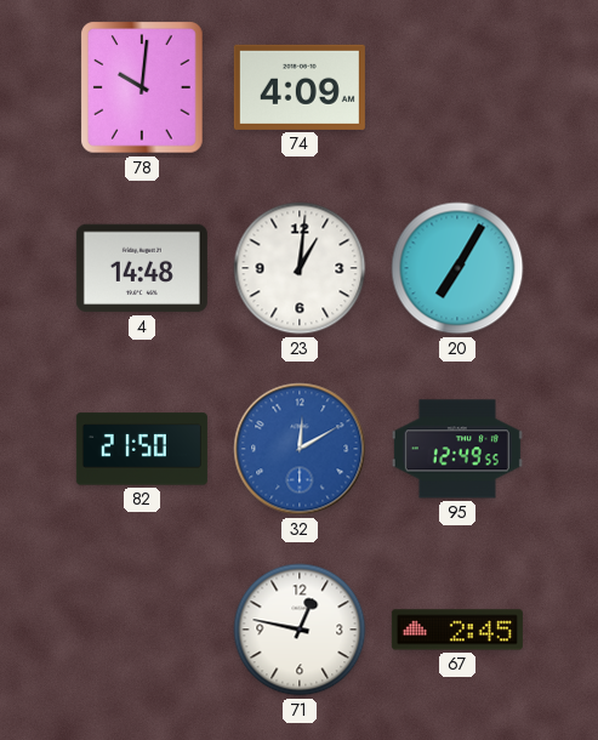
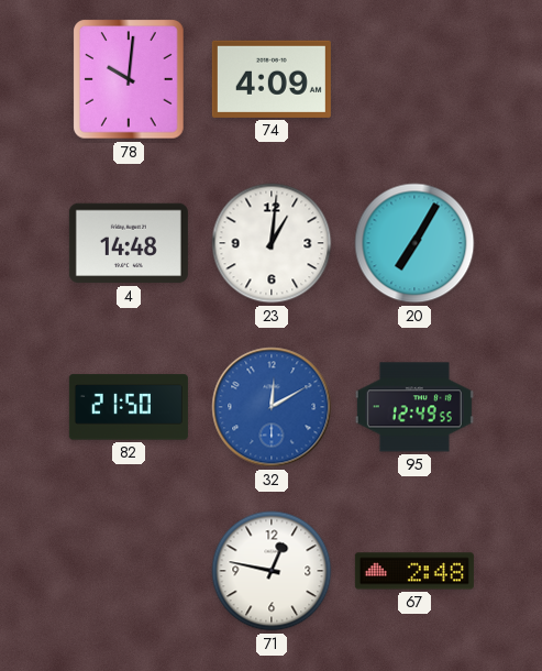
67: 2:45 -> 2:48
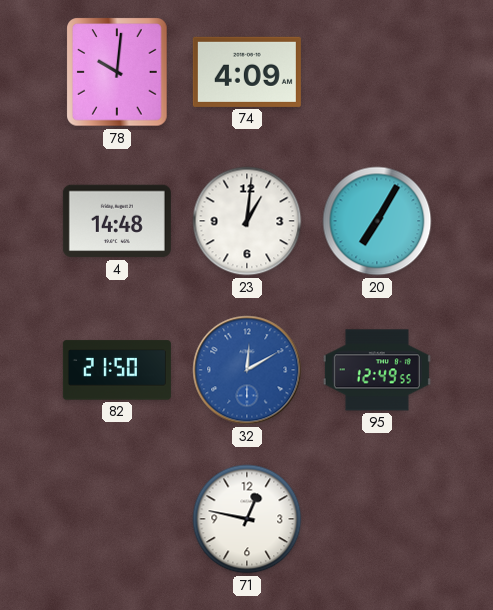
67: 2:48 -> none
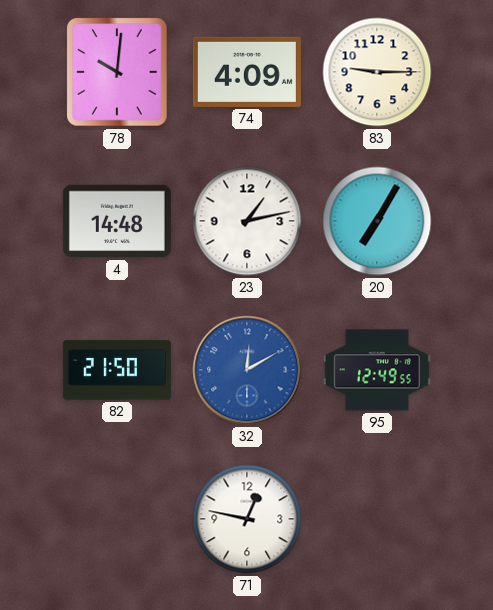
83: none -> 9:15
23: 1:01 -> 1:13
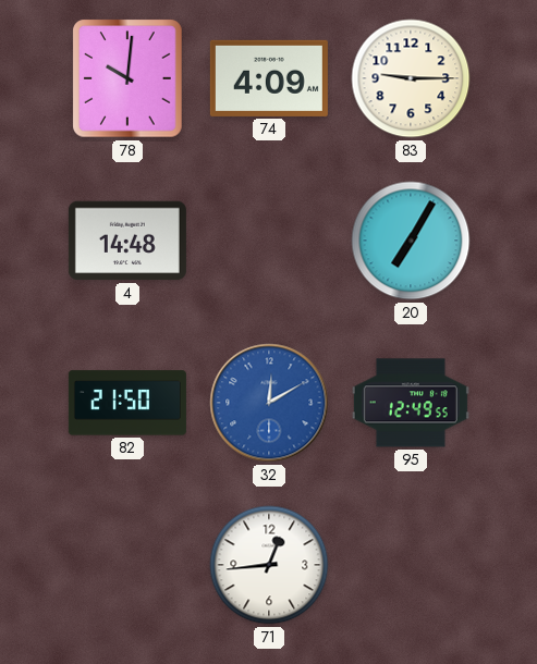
23: 1:13 -> none
71: 12:47 -> 12:44
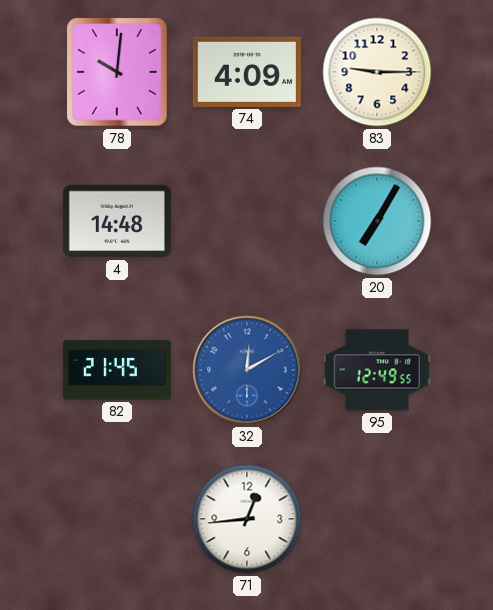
82: 21:50 -> 21:45
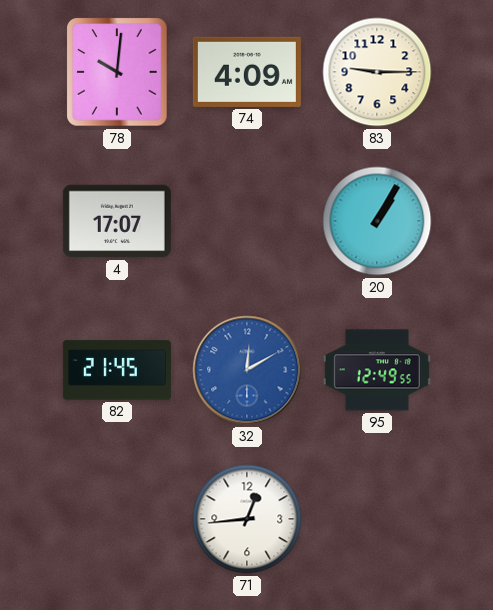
4: 14:48 -> 17:07
20: 7:05 -> 1:05
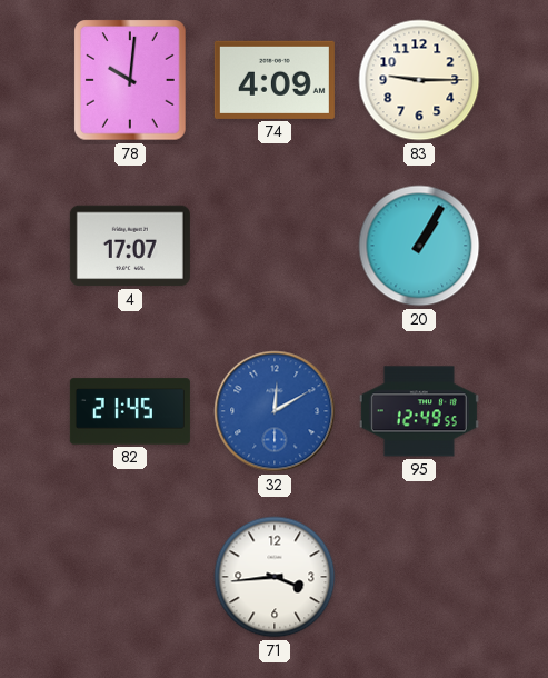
71: 12:44 -> 3:44
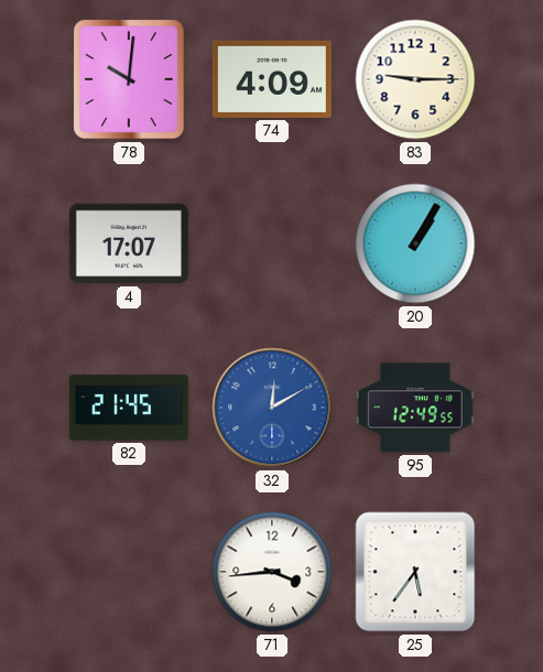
25: none -> 5:36
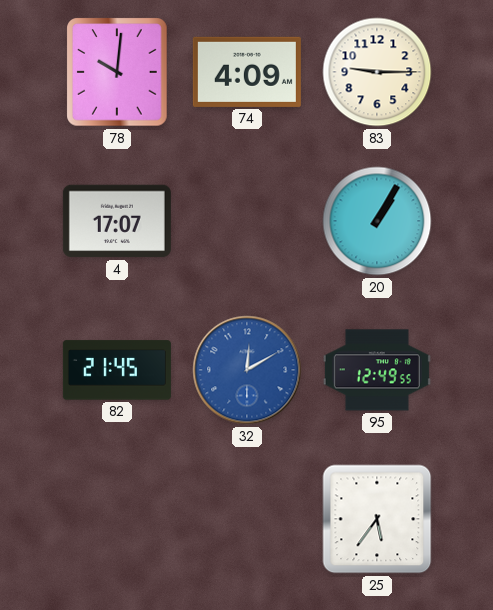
71: 3:44 -> none
